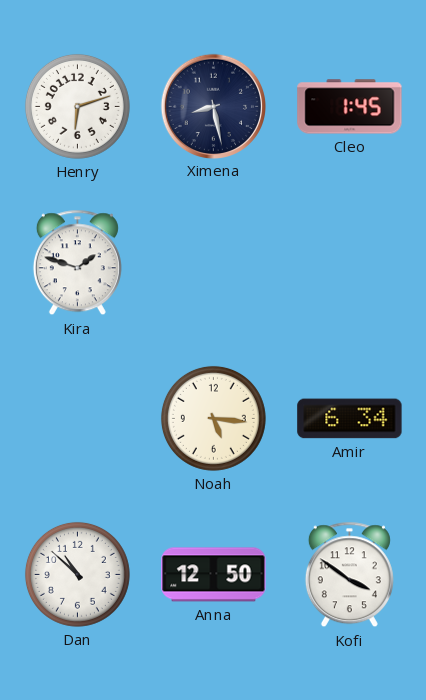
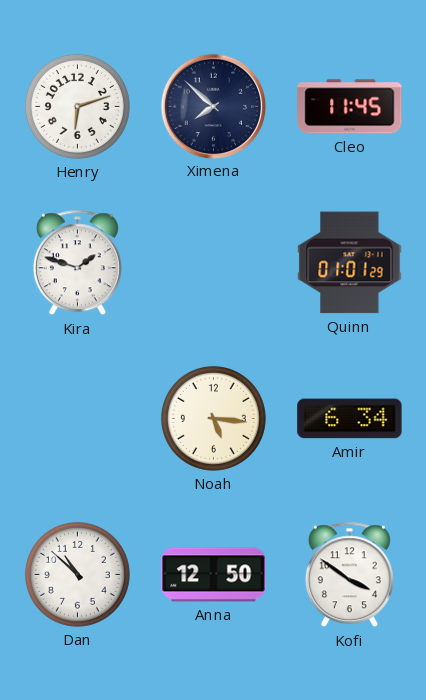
Ximena: 8:28 -> 7:52
Cleo: 1:45 -> 11:45
Quinn: none -> 01:01
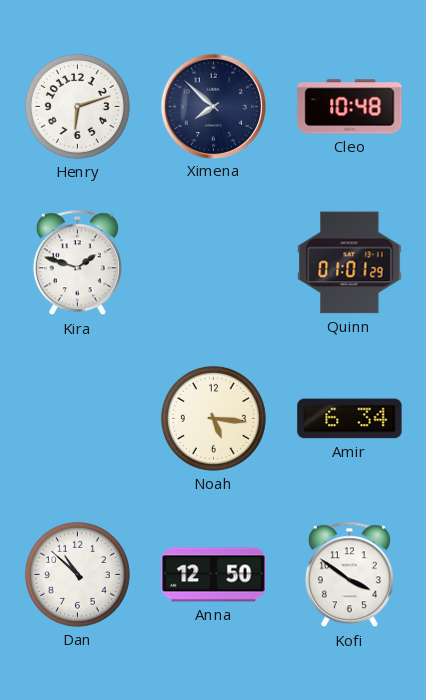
Cleo: 11:45 -> 10:48
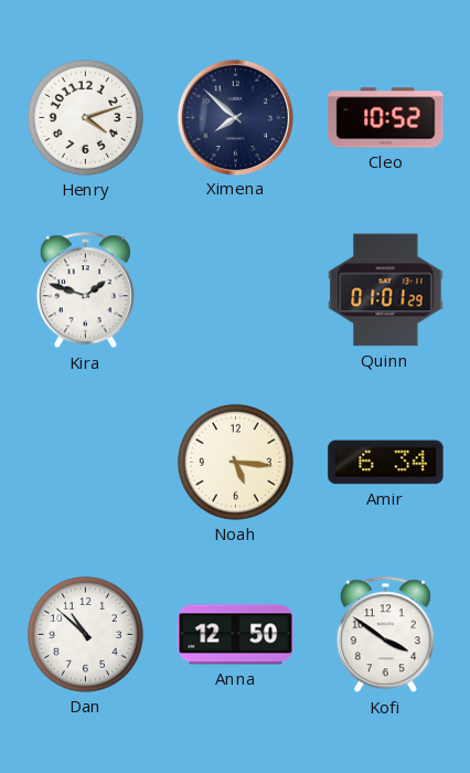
Henry: 6:12 -> 4:12
Cleo: 10:48 -> 10:52
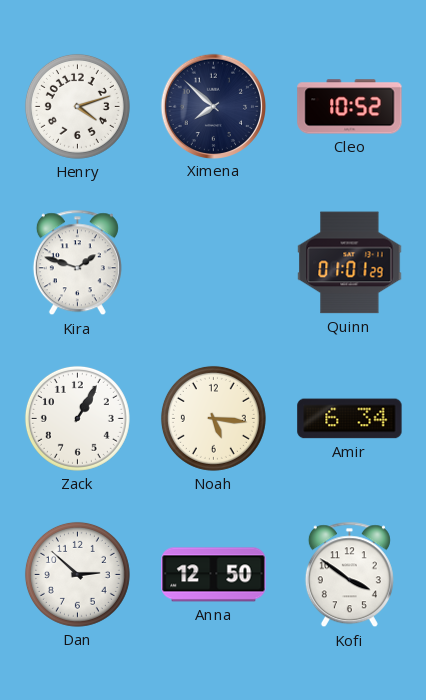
Zack: none -> 1:05
Dan: 10:52 -> 2:52
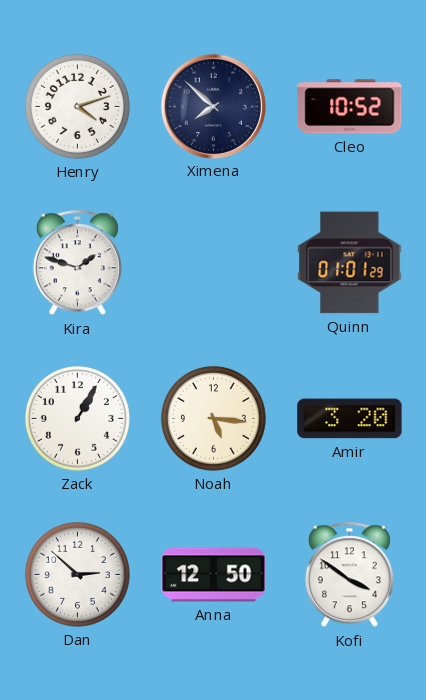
Amir: 6:34 -> 3:20
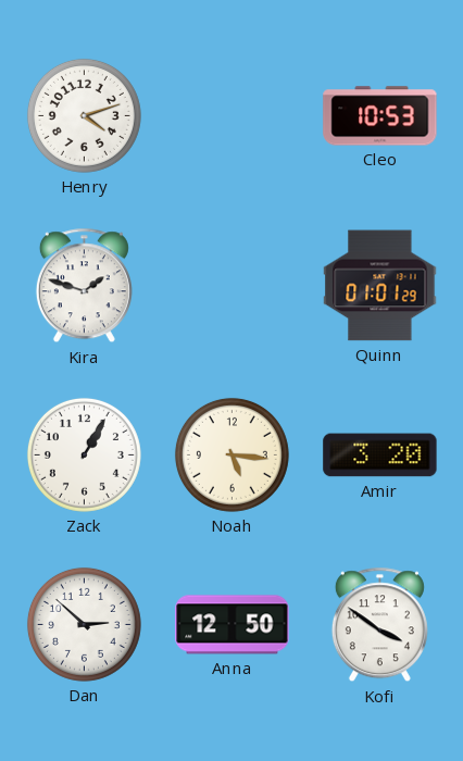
Ximena: 7:52 -> none
Cleo: 10:52 -> 10:53
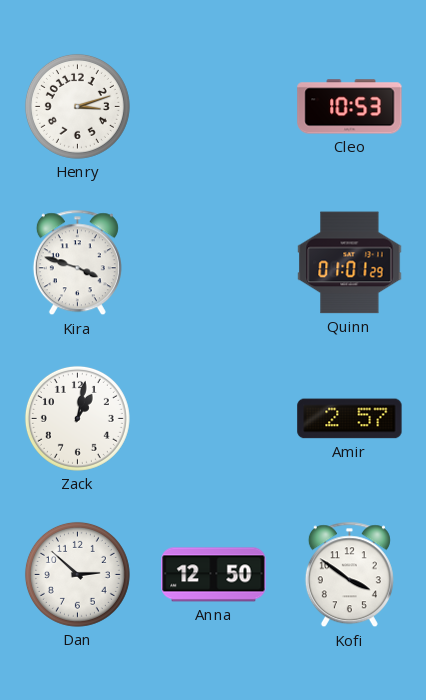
Henry: 4:12 -> 3:12
Kira: 1:48 -> 3:48
Zack: 1:05 -> 1:02
Noah: 5:16 -> none
Amir: 3:20 -> 2:57
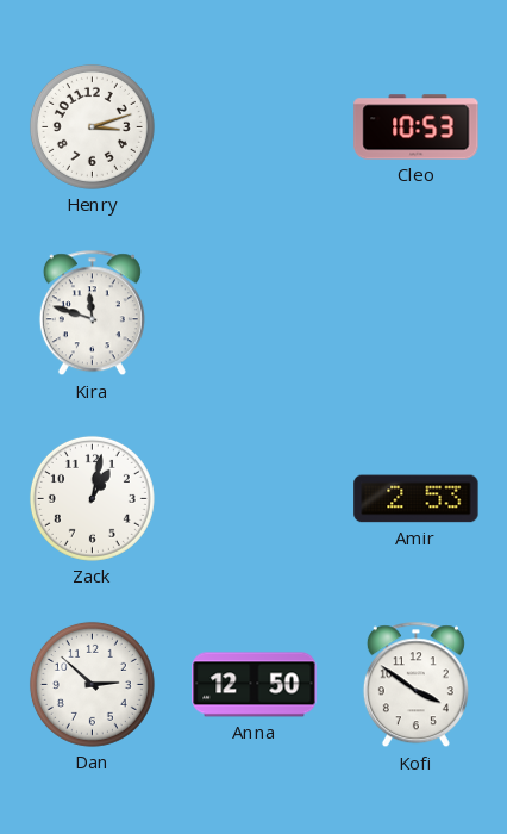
Kira: 3:48 -> 11:48
Quinn: 01:01 -> none
Amir: 2:57 -> 2:53
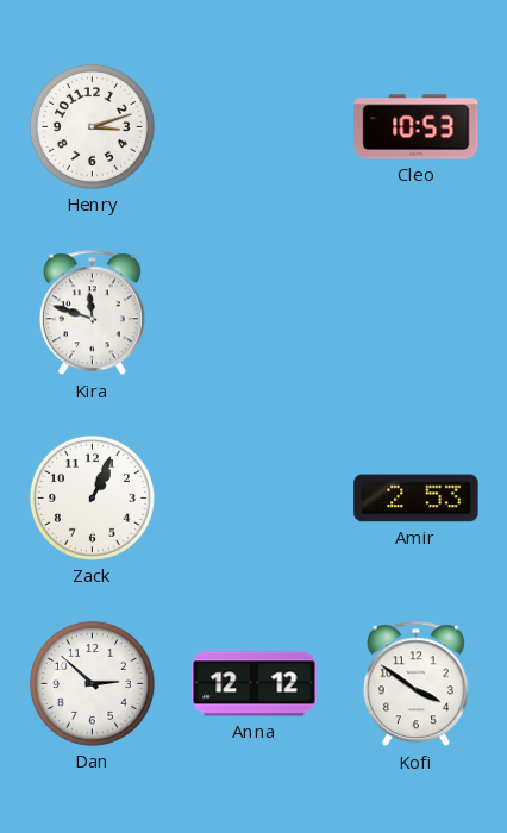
Zack: 1:02 -> 1:04
Anna: 12:50 -> 12:12
